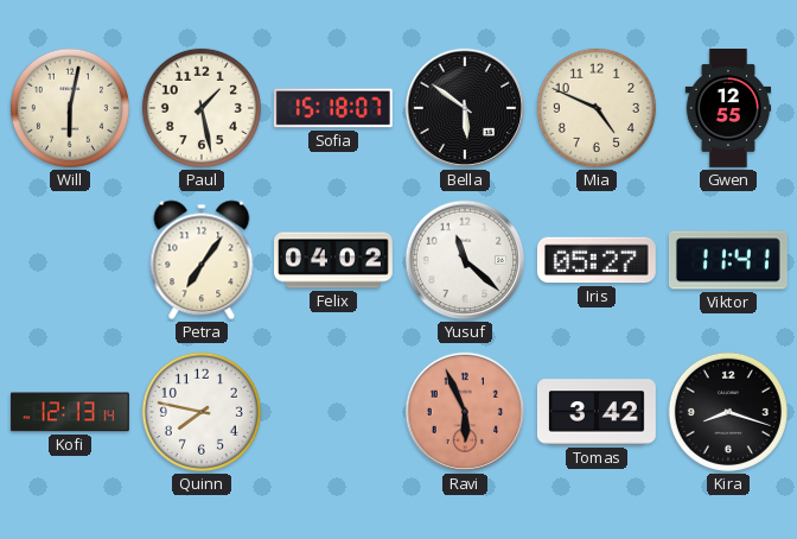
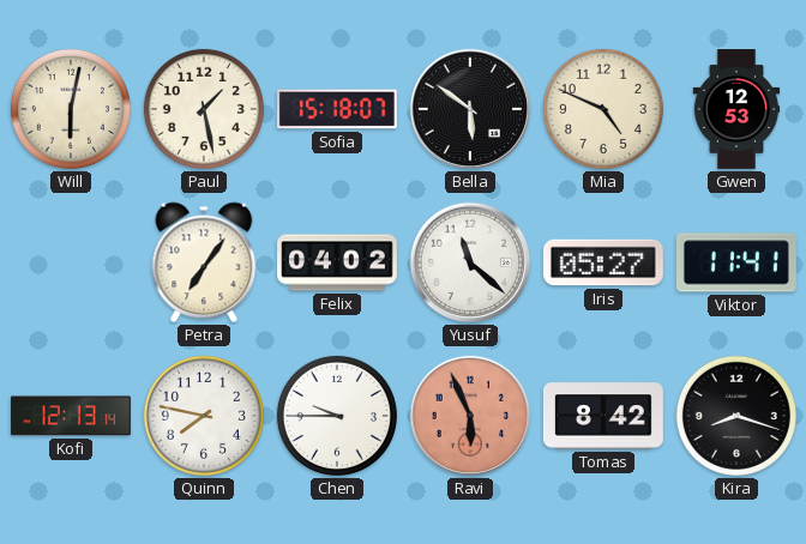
Gwen: 12:55 -> 12:53
Chen: none -> 9:45
Tomas: 3:42 -> 8:42
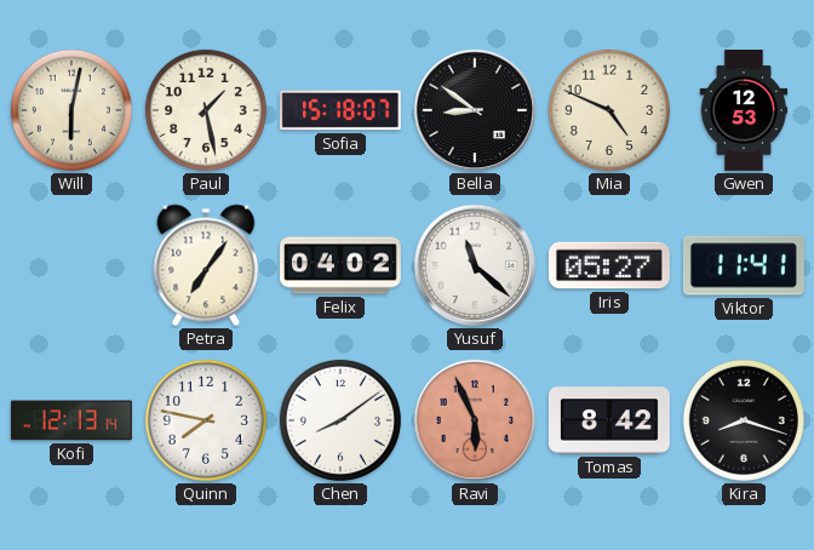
Bella: 5:51 -> 8:51
Chen: 9:45 -> 8:09
